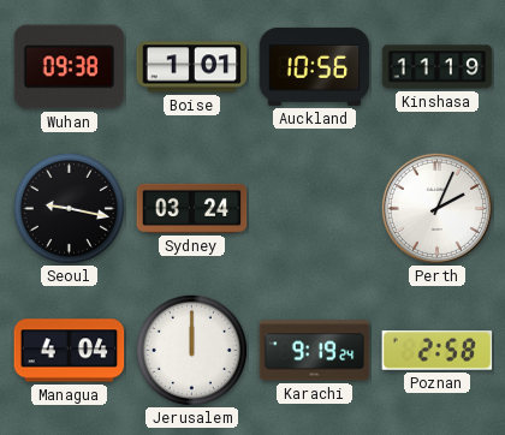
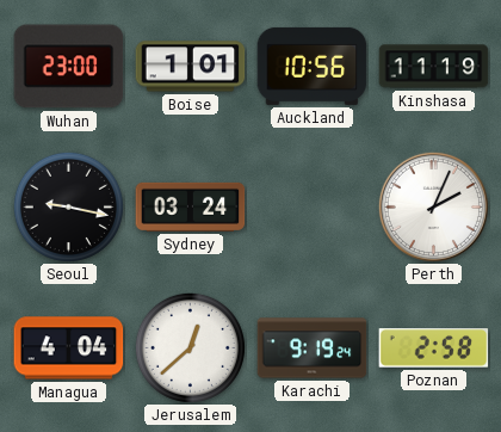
Wuhan: 09:38 -> 23:00
Jerusalem: 12:00 -> 12:38
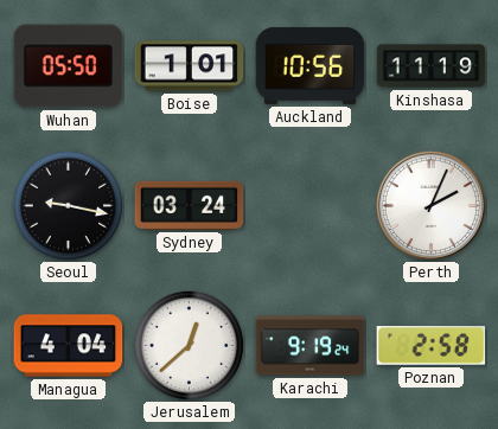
Wuhan: 23:00 -> 05:50
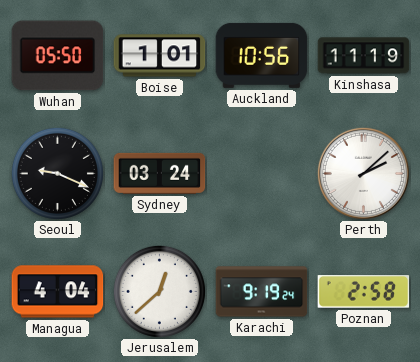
Seoul: 9:17 -> 9:19
Perth: 2:04 -> 2:08
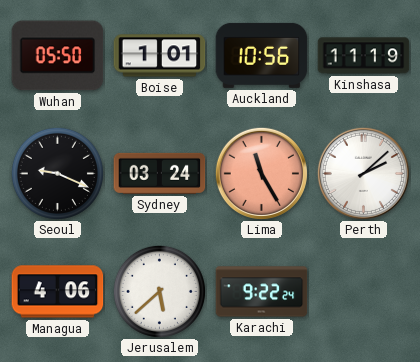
Lima: none -> 11:25
Managua: 4:04 -> 4:06
Jerusalem: 12:38 -> 5:38
Karachi: 9:19 -> 9:22
Poznan: 2:58 -> none
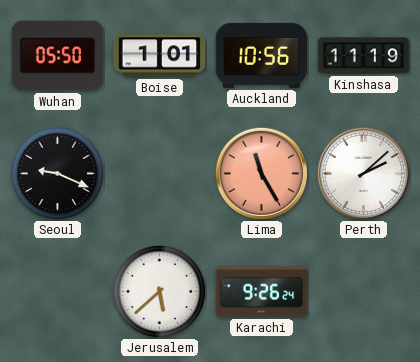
Sydney: 03:24 -> none
Managua: 4:06 -> none
Karachi: 9:22 -> 9:26
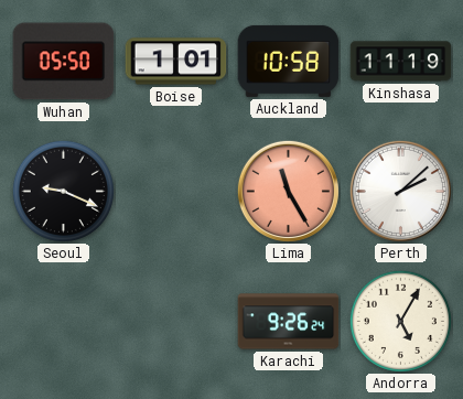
Auckland: 10:56 -> 10:58
Jerusalem: 5:38 -> none
Andorra: none -> 5:05
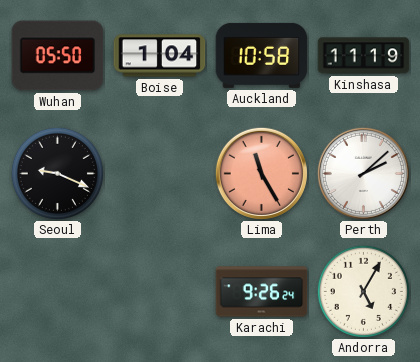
Boise: 1:01 -> 1:04
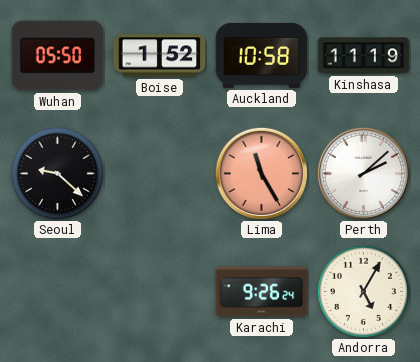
Boise: 1:04 -> 1:52
Seoul: 9:19 -> 9:22
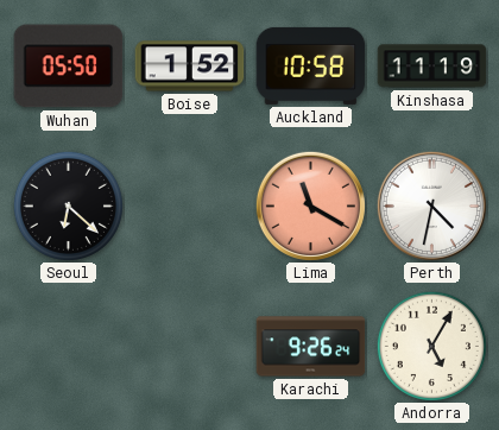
Seoul: 9:22 -> 6:22
Lima: 11:25 -> 11:20
Perth: 2:08 -> 4:32
